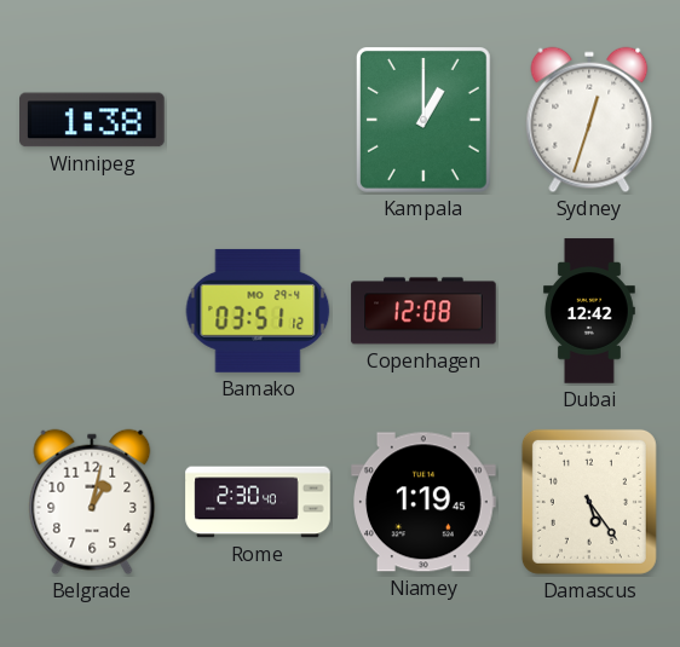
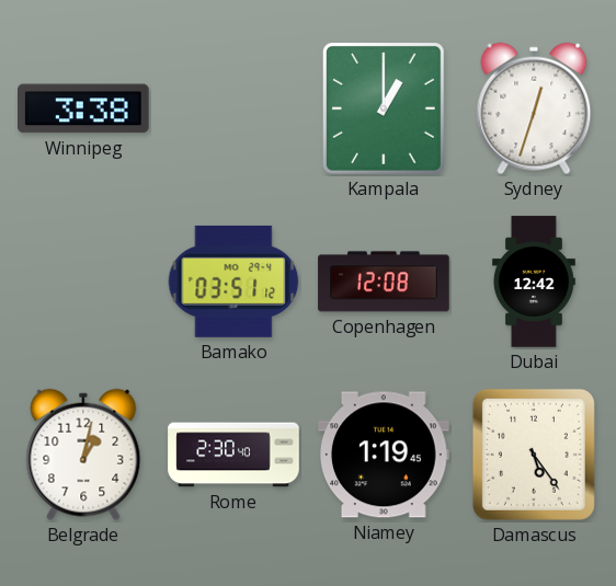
Winnipeg: 1:38 -> 3:38
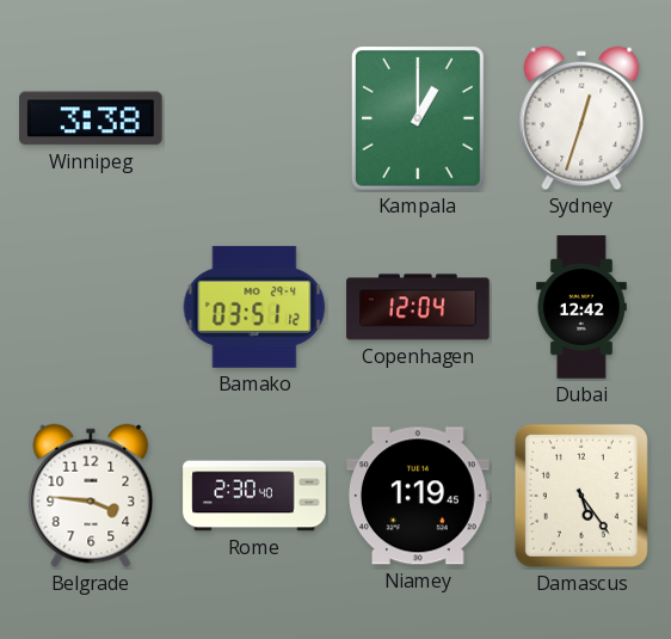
Copenhagen: 12:08 -> 12:04
Belgrade: 1:02 -> 3:46
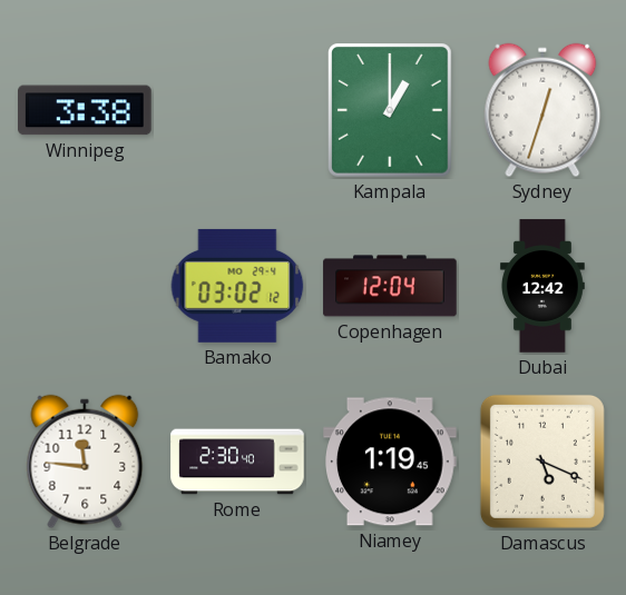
Bamako: 03:51 -> 03:02
Belgrade: 3:46 -> 11:46
Damascus: 5:24 -> 5:19
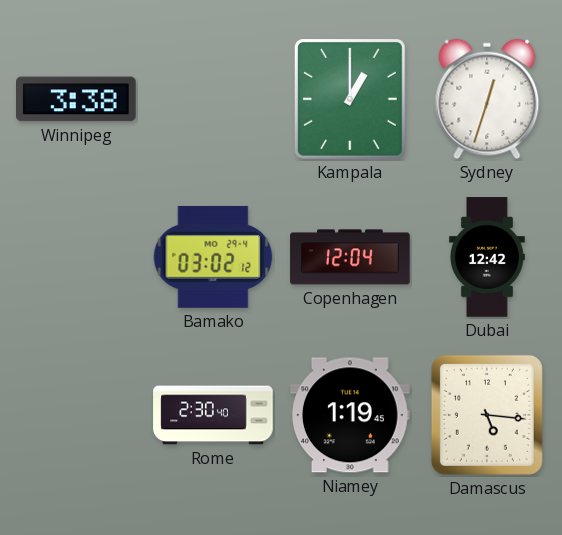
Belgrade: 11:46 -> none
Damascus: 5:19 -> 5:16
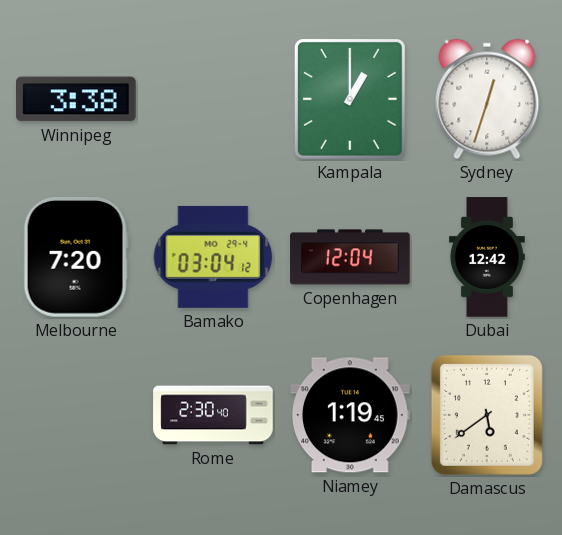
Melbourne: none -> 7:20
Bamako: 03:02 -> 03:04
Damascus: 5:16 -> 5:39
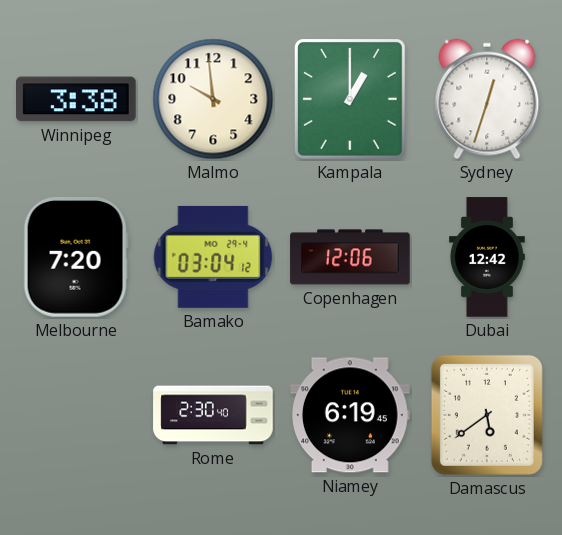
Malmo: none -> 9:59
Copenhagen: 12:04 -> 12:06
Niamey: 1:19 -> 6:19
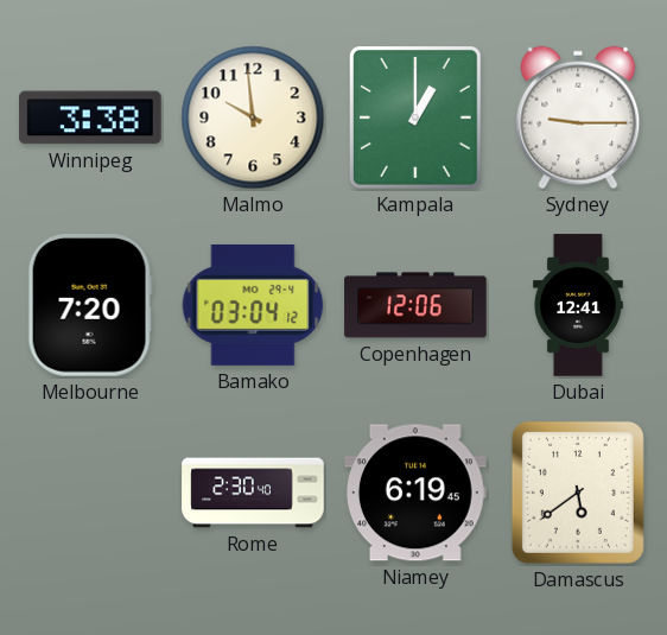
Sydney: 12:33 -> 9:15
Dubai: 12:42 -> 12:41
